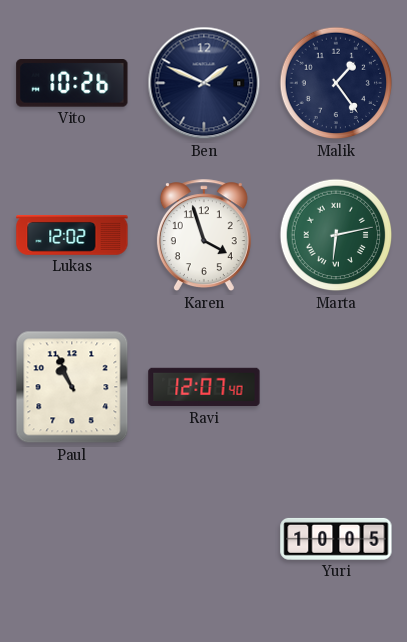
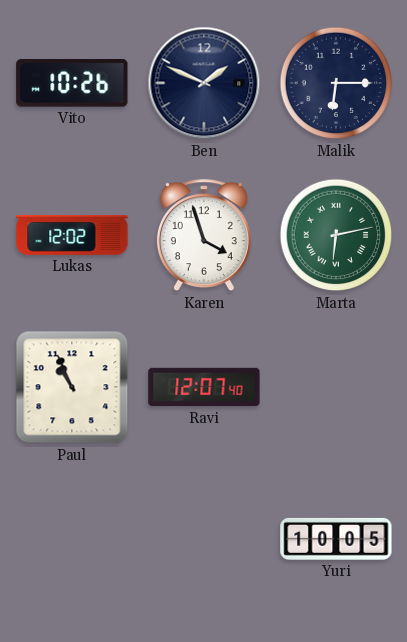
Malik: 1:24 -> 6:15
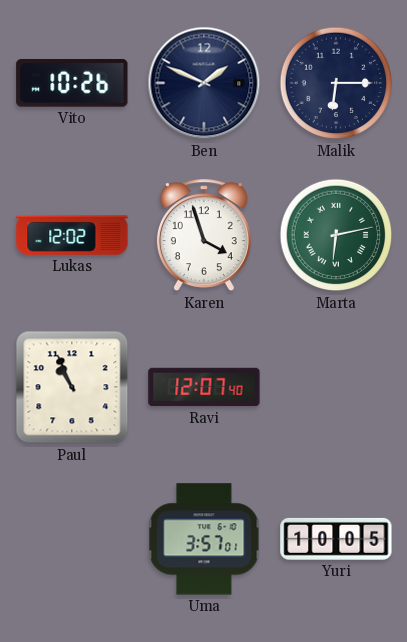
Uma: none -> 3:57
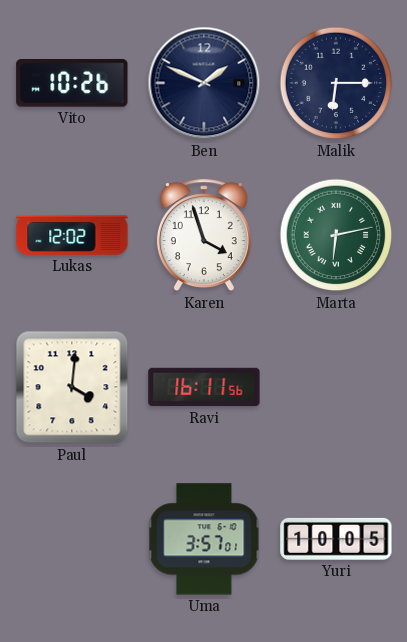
Paul: 10:56 -> 4:01
Ravi: 12:07 -> 16:11
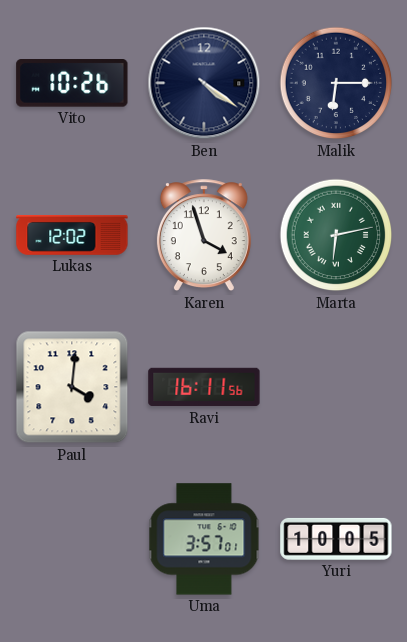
Ben: 1:49 -> 4:21
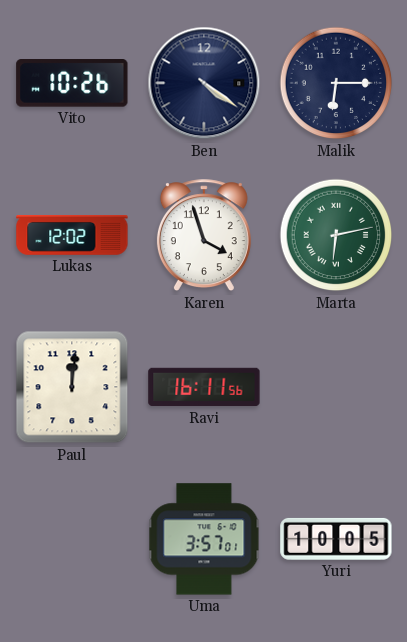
Paul: 4:01 -> 12:01
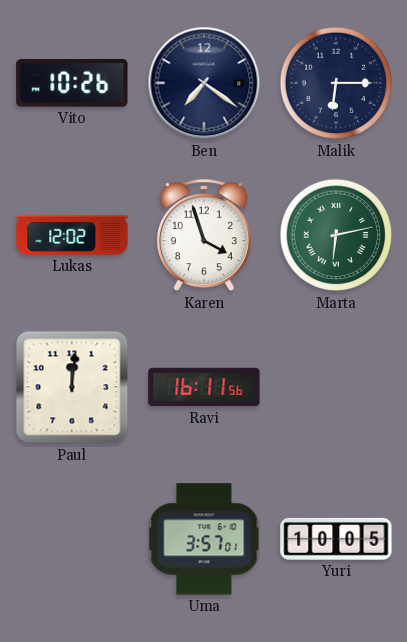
Ben: 4:21 -> 7:21
